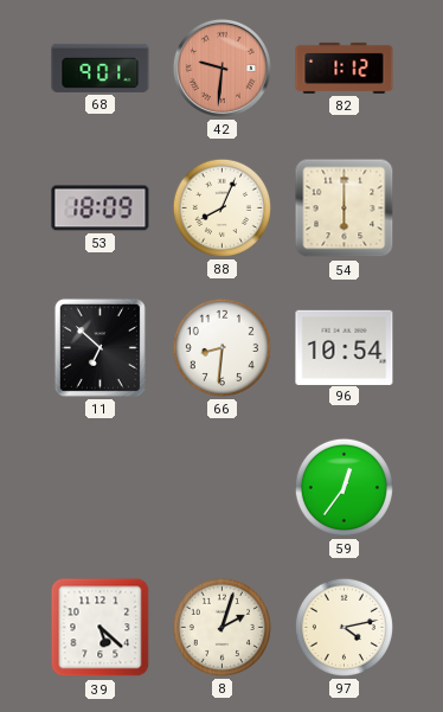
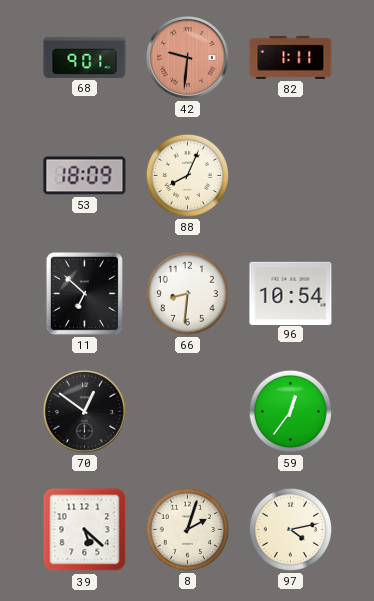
82: 1:12 -> 1:11
54: 6:00 -> none
70: none -> 12:51
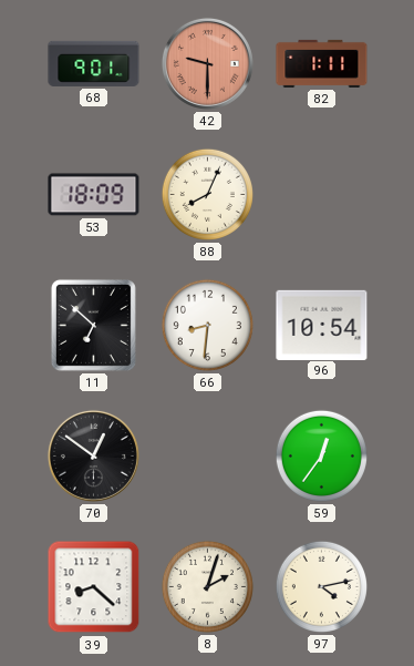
42: 9:31 -> 9:30
39: 5:22 -> 8:22
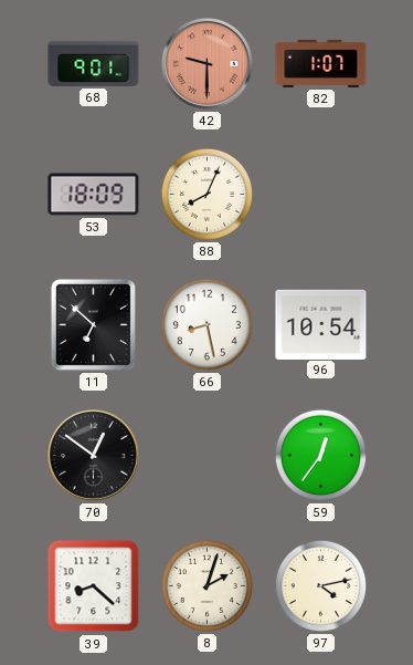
82: 1:11 -> 1:07
66: 8:31 -> 8:28
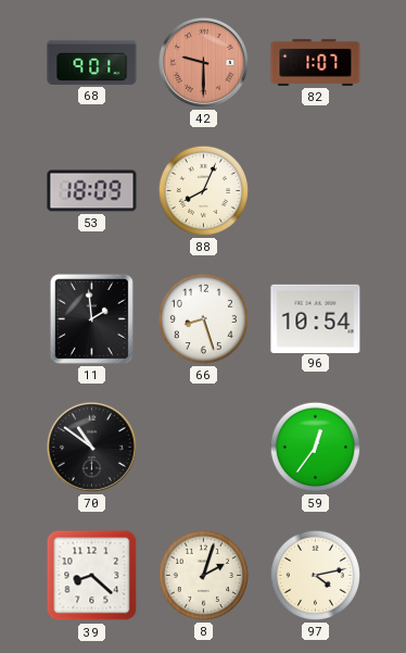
11: 6:52 -> 1:59
66: 8:28 -> 8:27
70: 12:51 -> 10:51
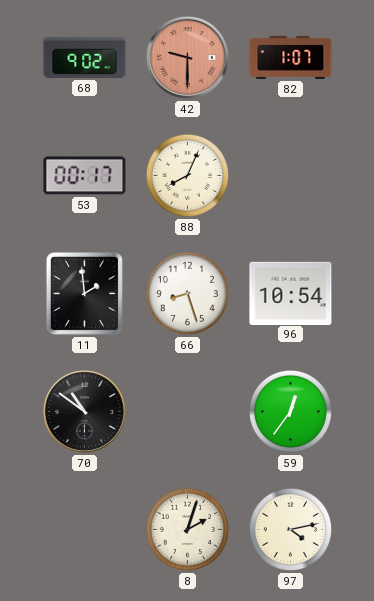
68: 9:01 -> 9:02
53: 18:09 -> 00:17
39: 8:22 -> none
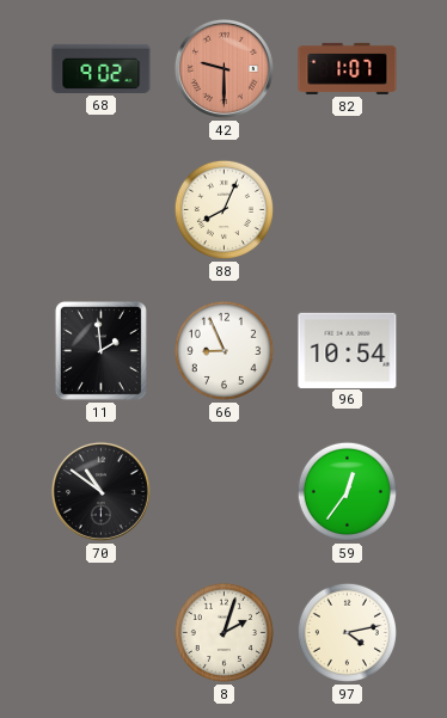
53: 00:17 -> none
66: 8:27 -> 8:56
